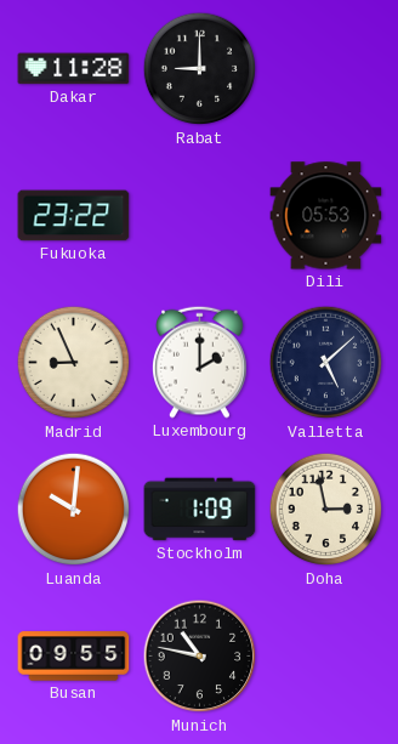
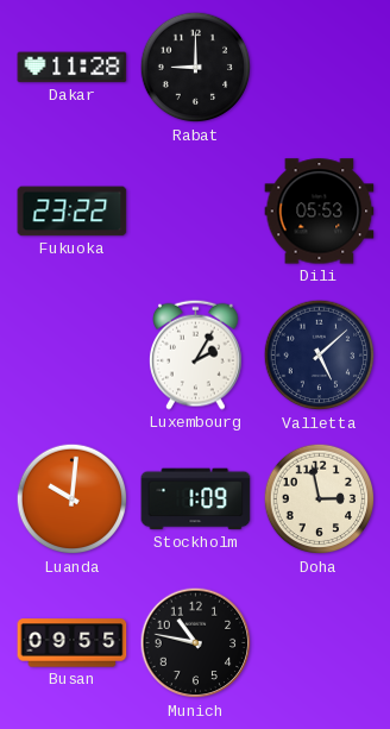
Madrid: 8:56 -> none
Luxembourg: 2:00 -> 2:05
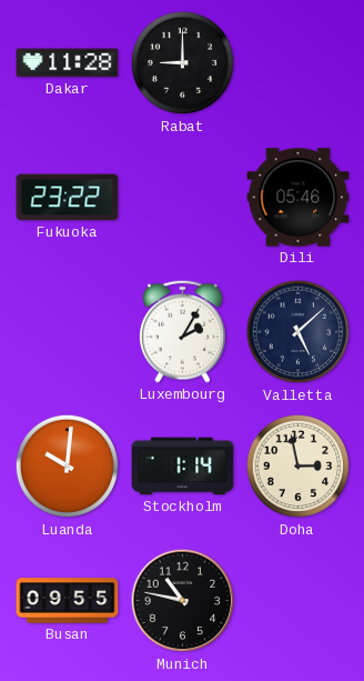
Dili: 05:53 -> 05:46
Stockholm: 1:09 -> 1:14
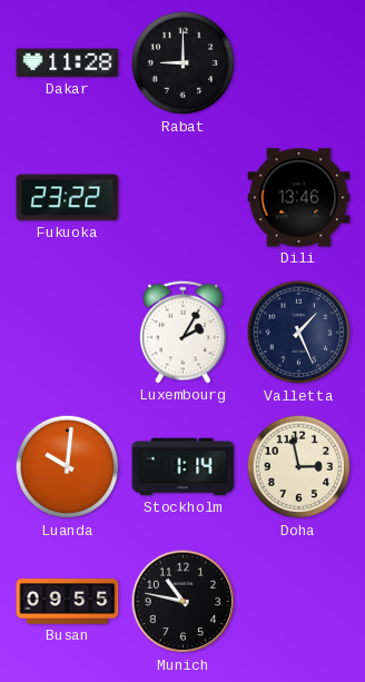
Dili: 05:46 -> 13:46
Valletta: 5:08 -> 1:26
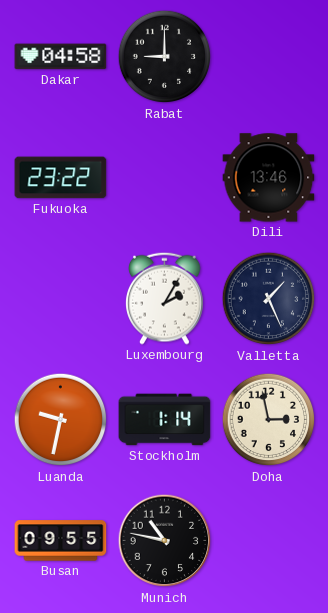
Dakar: 11:28 -> 04:58
Luanda: 10:01 -> 9:32
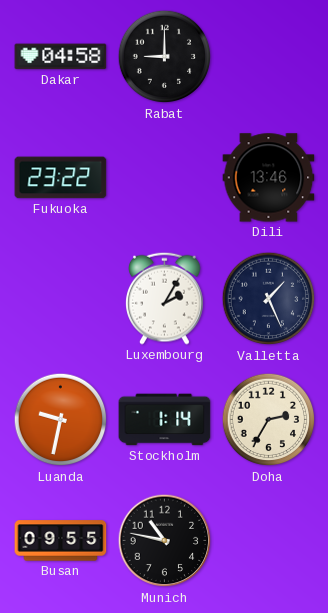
Doha: 2:58 -> 2:35
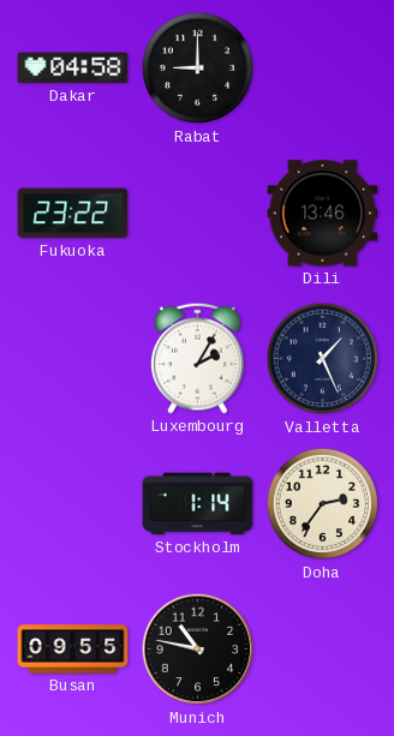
Luanda: 9:32 -> none
Doha: 2:35 -> 2:36
